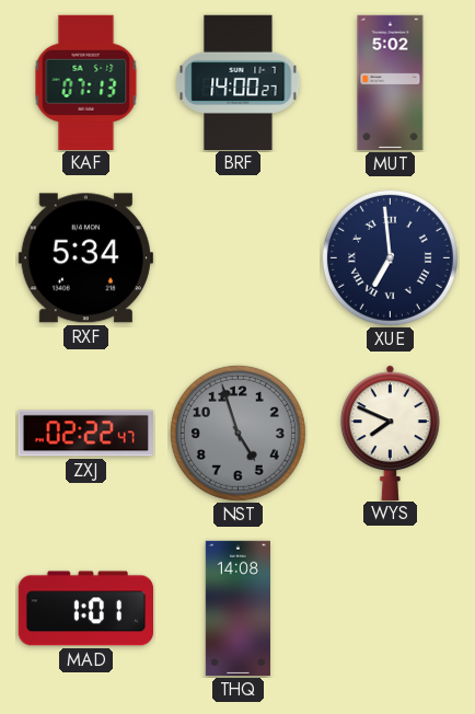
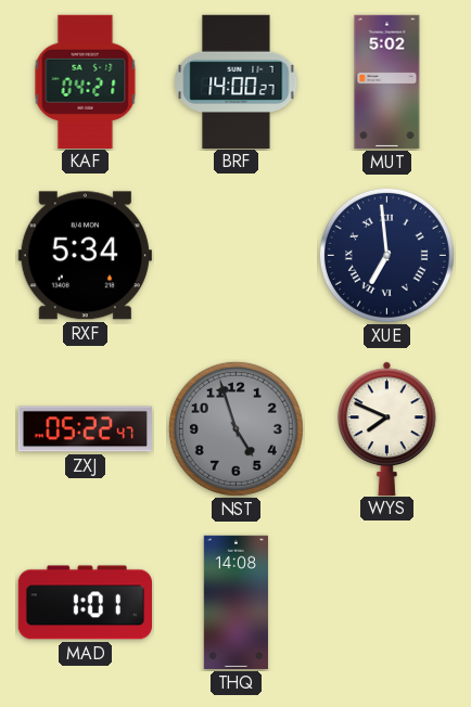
KAF: 07:13 -> 04:21
ZXJ: 02:22 -> 05:22
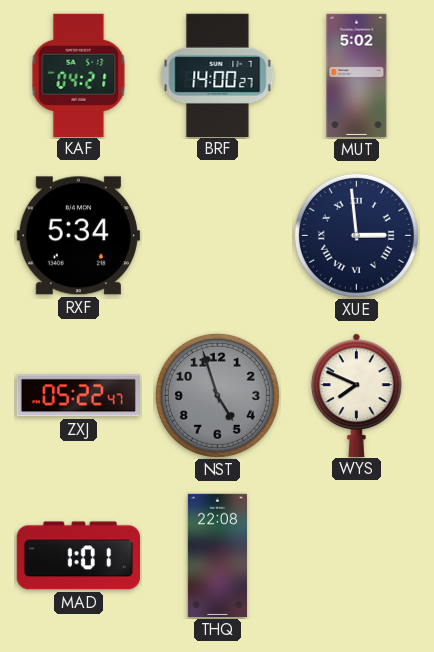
XUE: 6:59 -> 2:59
THQ: 14:08 -> 22:08
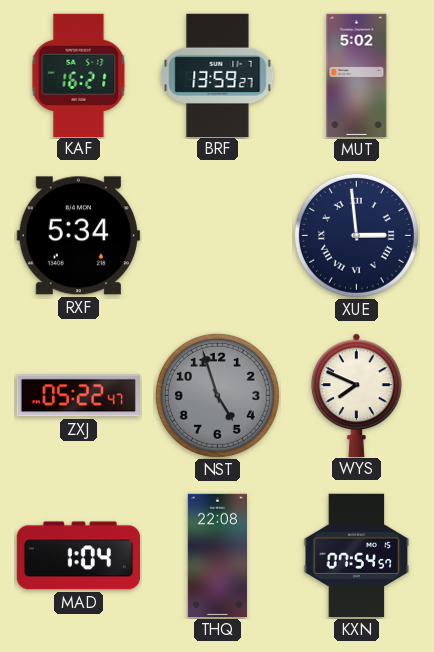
KAF: 04:21 -> 16:21
BRF: 14:00 -> 13:59
MAD: 1:01 -> 1:04
KXN: none -> 07:54
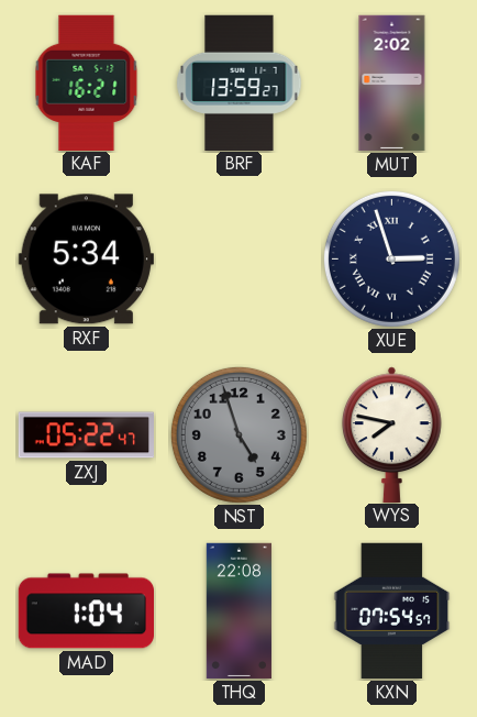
MUT: 5:02 -> 2:02
XUE: 2:59 -> 2:57
WYS: 7:49 -> 7:47
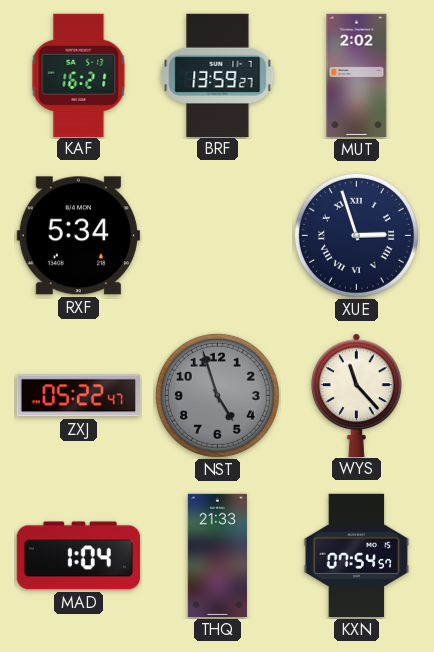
WYS: 7:47 -> 11:23
THQ: 22:08 -> 21:33
